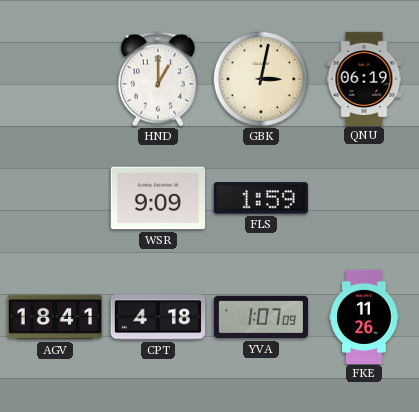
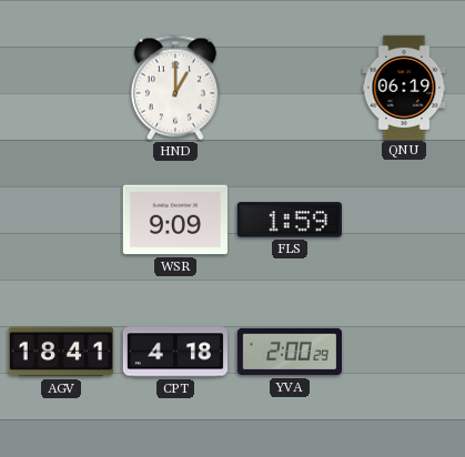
GBK: 3:02 -> none
YVA: 1:07 -> 2:00
FKE: 11:26 -> none
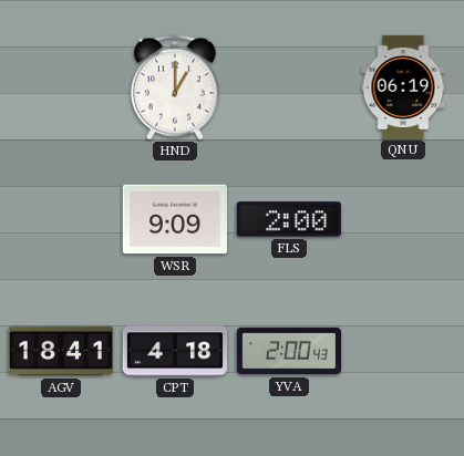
FLS: 1:59 -> 2:00
YVA: 2:00:29 -> 2:00:43
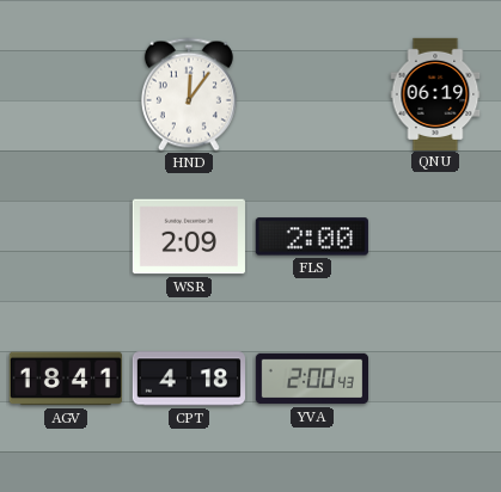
HND: 1:00 -> 12:06
WSR: 9:09 -> 2:09
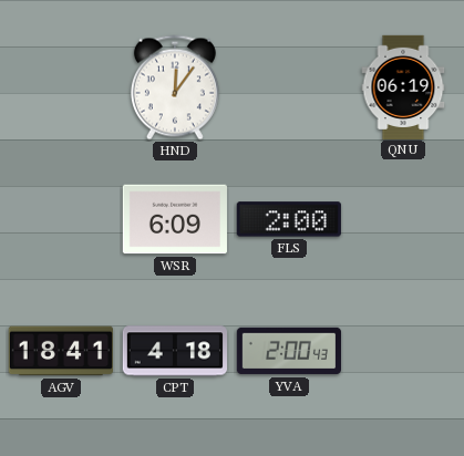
WSR: 2:09 -> 6:09
